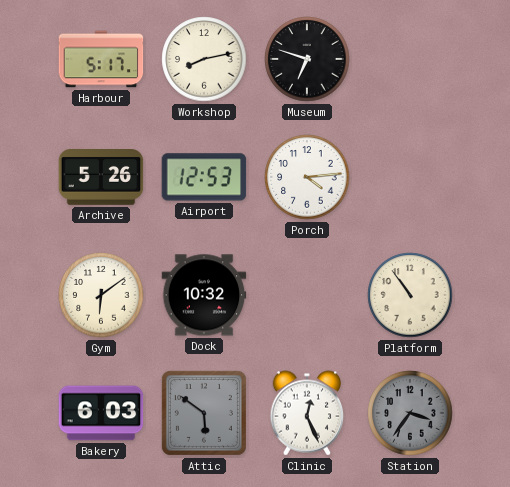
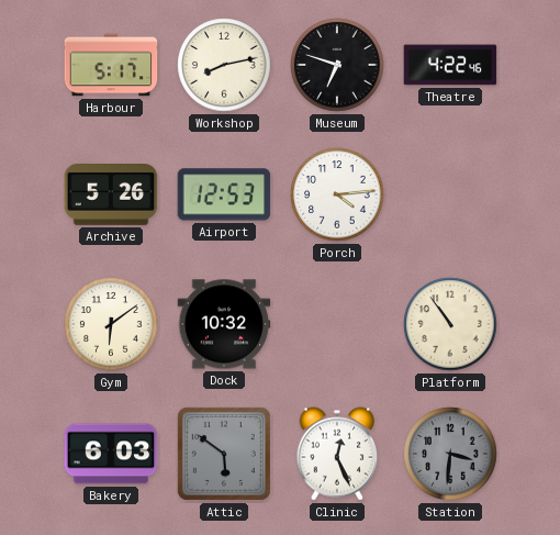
Theatre: none -> 4:22
Station: 3:36 -> 3:31
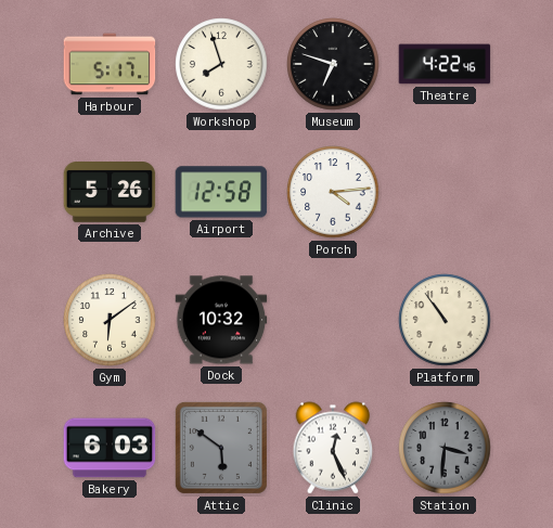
Workshop: 8:13 -> 7:57
Airport: 12:53 -> 12:58
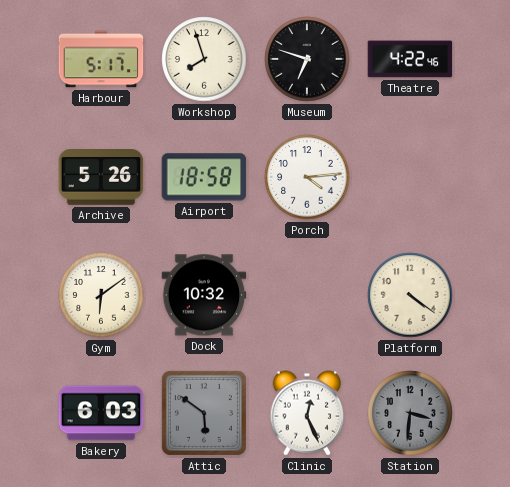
Airport: 12:58 -> 18:58
Platform: 10:54 -> 4:21
